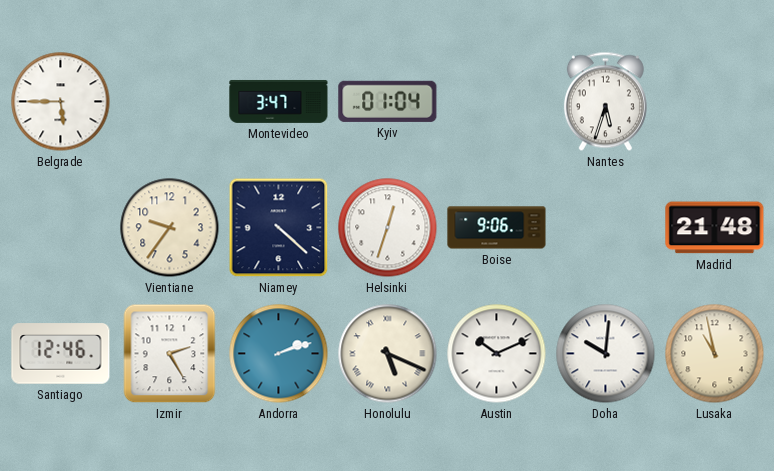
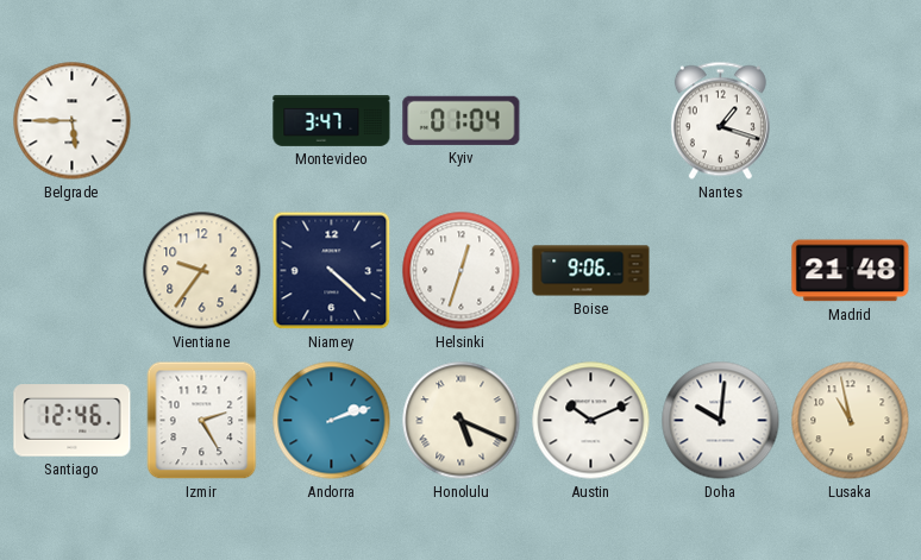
Nantes: 5:33 -> 1:18
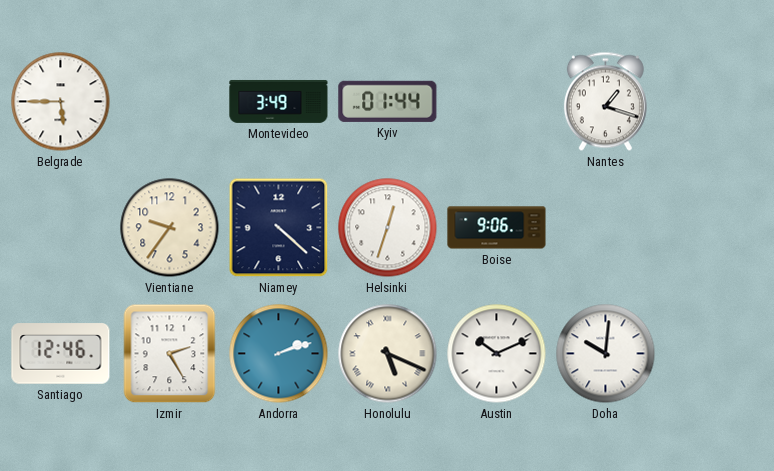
Montevideo: 3:47 -> 3:49
Kyiv: 01:04 -> 01:44
Madrid: 21:48 -> none
Lusaka: 10:58 -> none
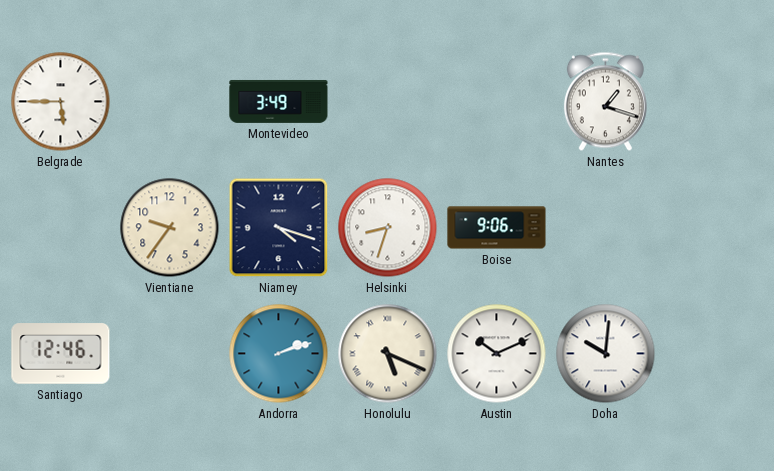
Kyiv: 01:44 -> none
Niamey: 4:22 -> 4:18
Helsinki: 12:33 -> 8:33
Izmir: 2:25 -> none
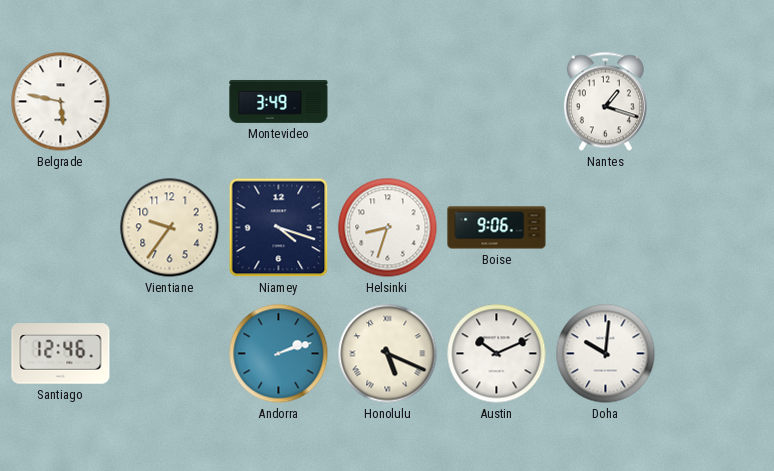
Belgrade: 5:45 -> 5:47
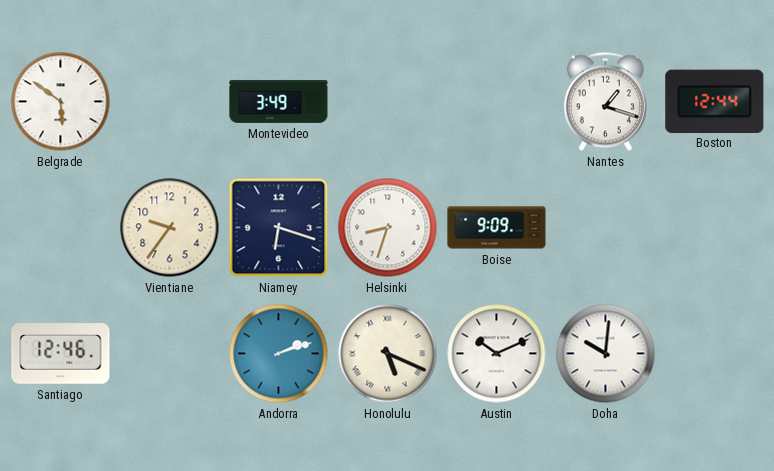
Belgrade: 5:47 -> 5:51
Boston: none -> 12:44
Niamey: 4:18 -> 6:18
Boise: 9:06 -> 9:09
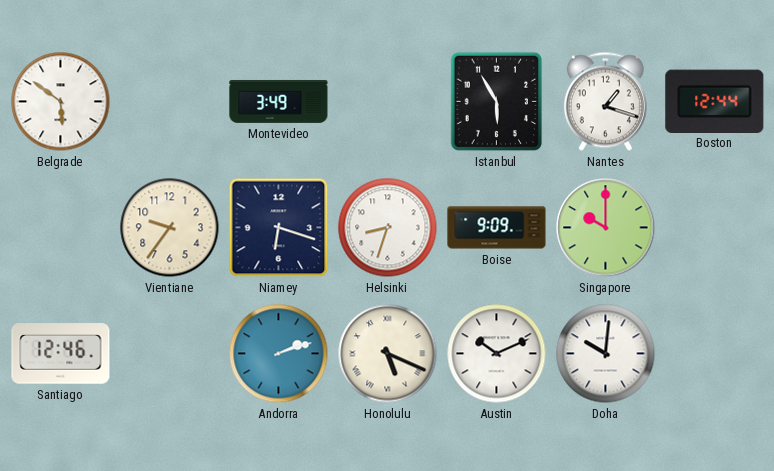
Istanbul: none -> 5:55
Singapore: none -> 10:00
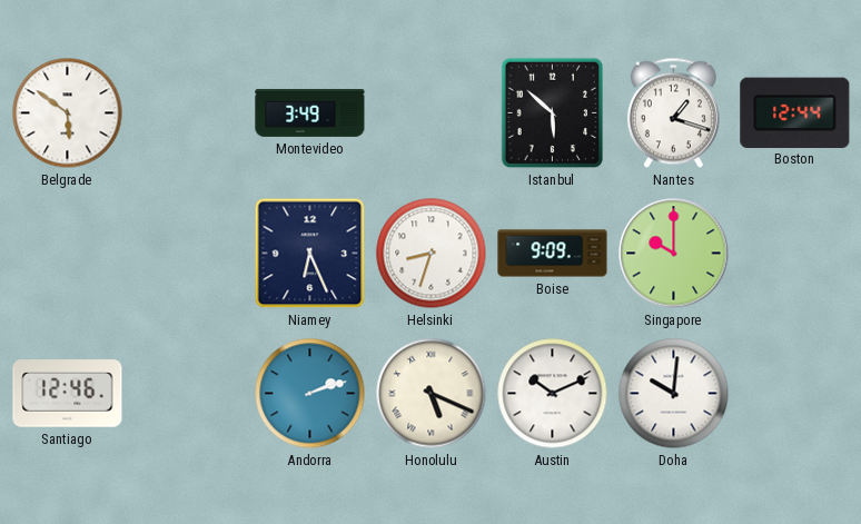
Istanbul: 5:55 -> 5:52
Vientiane: 9:36 -> none
Niamey: 6:18 -> 6:26
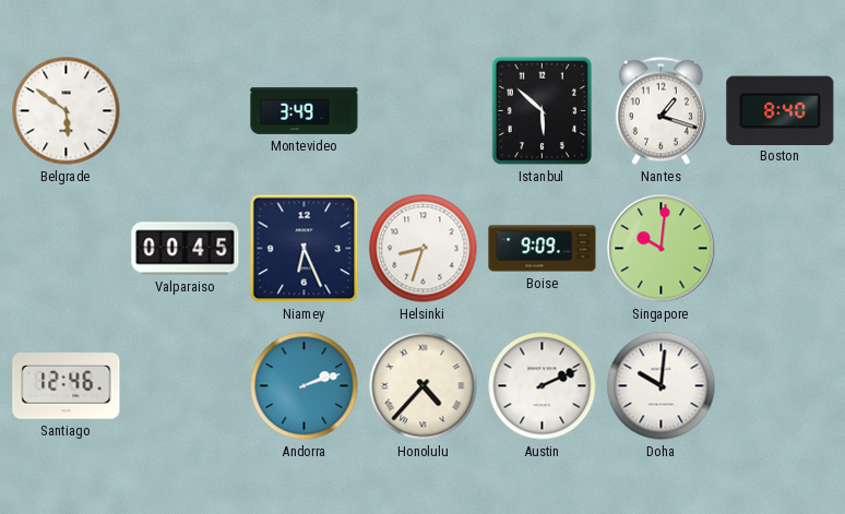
Boston: 12:44 -> 8:40
Valparaiso: none -> 00:45
Singapore: 10:00 -> 10:01
Honolulu: 5:19 -> 4:37
Austin: 10:11 -> 2:11
